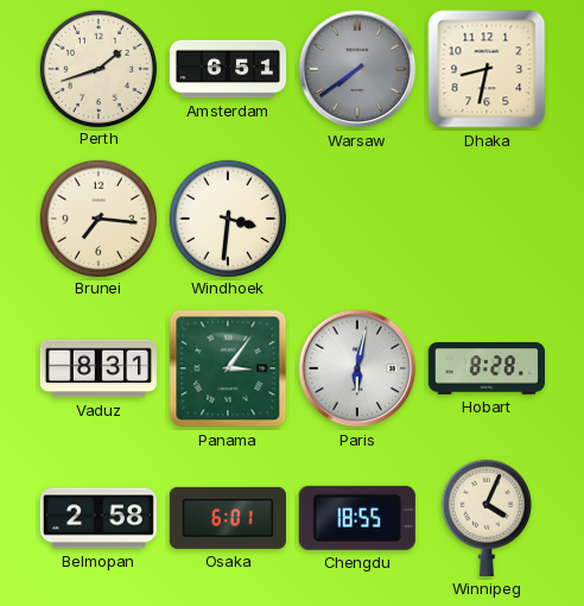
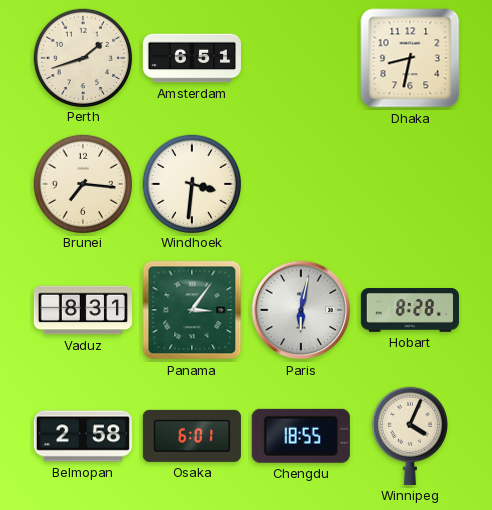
Warsaw: 7:39 -> none
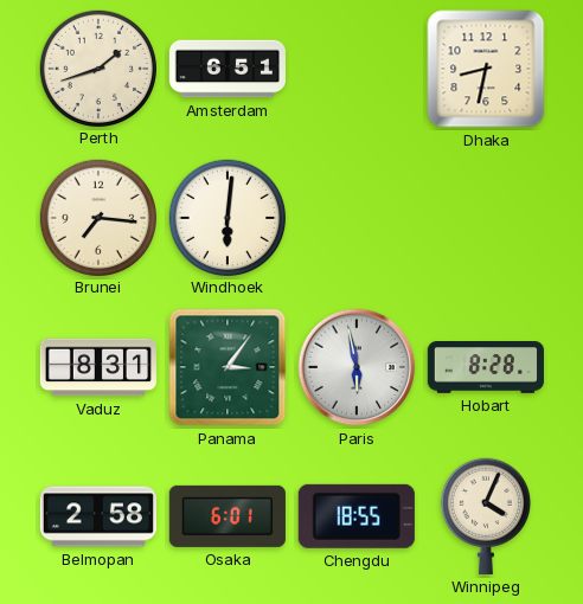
Windhoek: 3:31 -> 6:01
Paris: 6:02 -> 5:58
